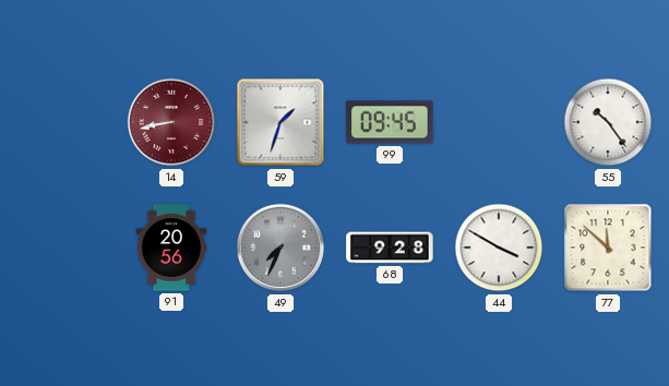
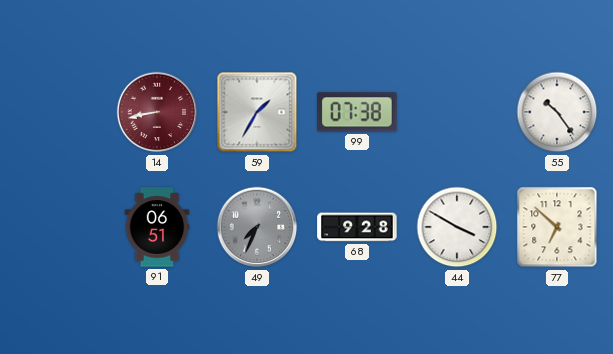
59: 1:33 -> 1:35
99: 09:45 -> 07:38
91: 20:56 -> 06:51
77: 11:52 -> 6:52
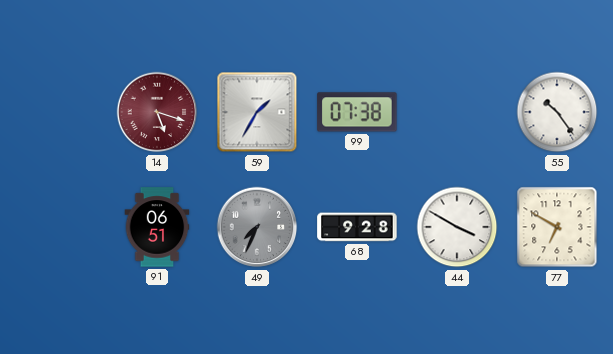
14: 8:43 -> 5:18
77: 6:52 -> 6:50
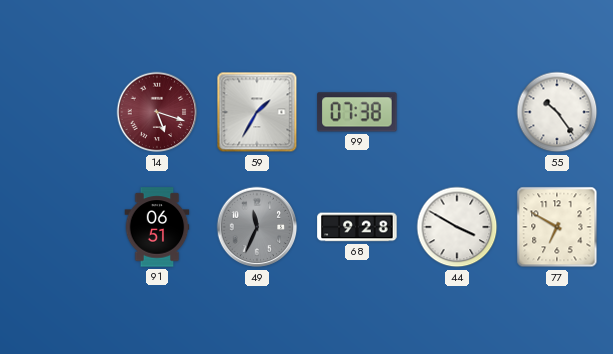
49: 7:34 -> 11:34
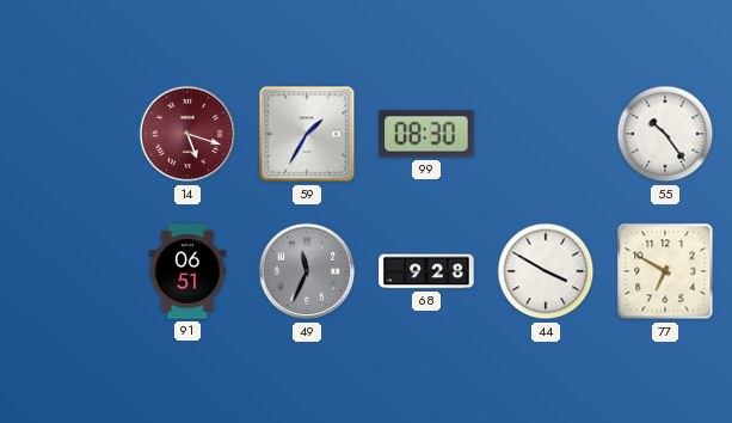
99: 07:38 -> 08:30
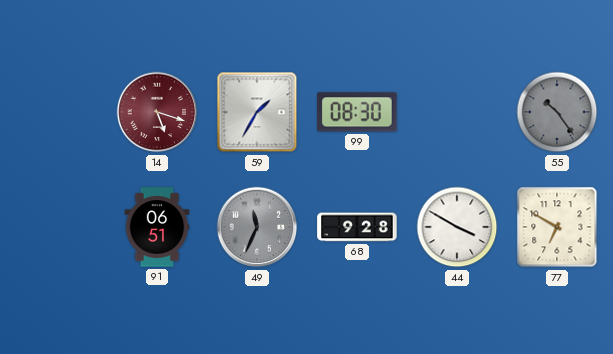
55 dial: white -> grey
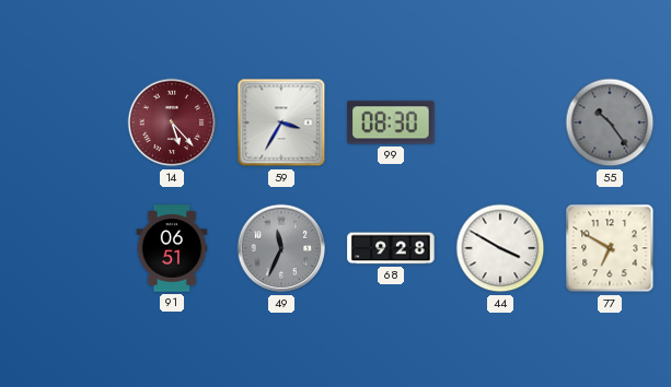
14: 5:18 -> 5:23
59: 1:35 -> 3:35
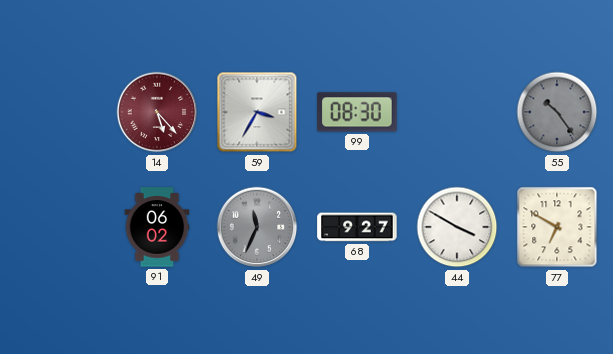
91: 06:51 -> 06:02
68: 9:28 -> 9:27
